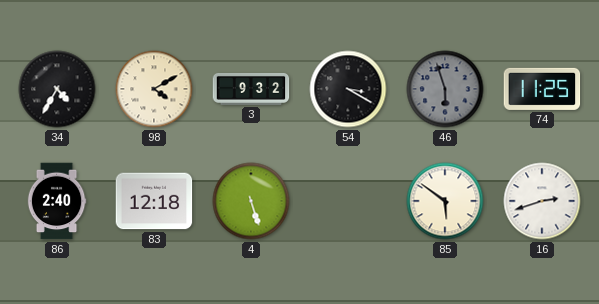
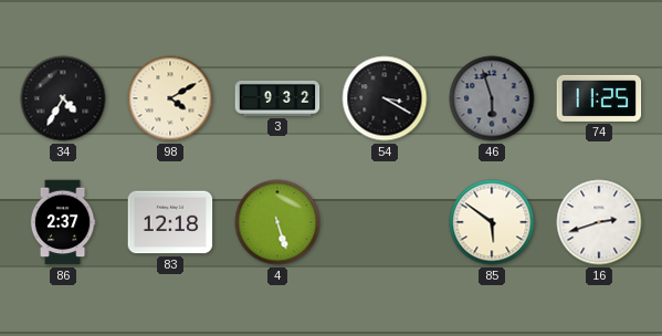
86: 2:40 -> 2:37
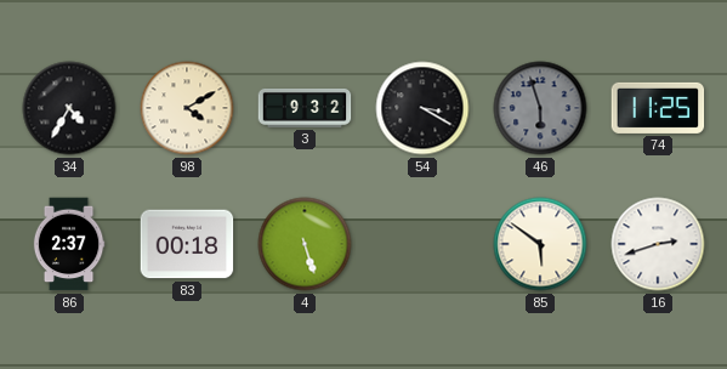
83: 12:18 -> 00:18
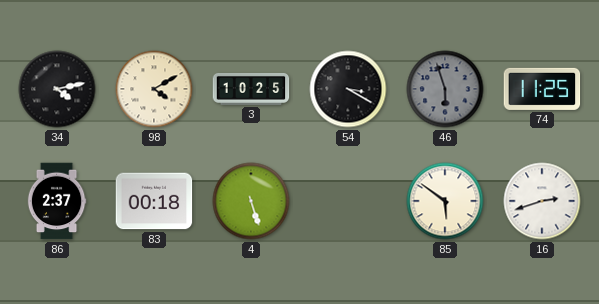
34: 4:35 -> 4:13
3: 9:32 -> 10:25
